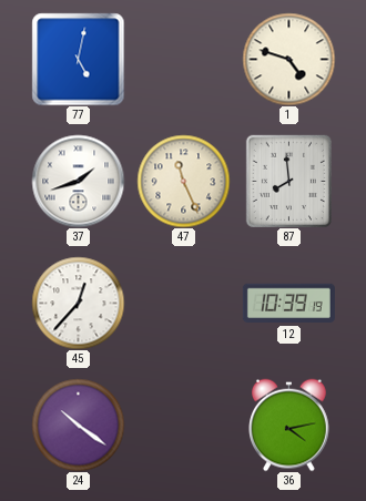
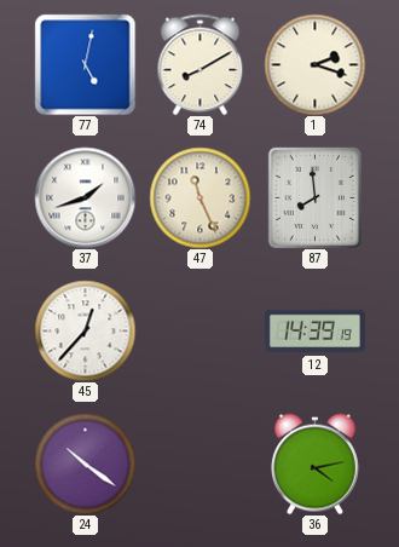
74: none -> 8:10
1: 4:48 -> 2:18
12: 10:39 -> 14:39
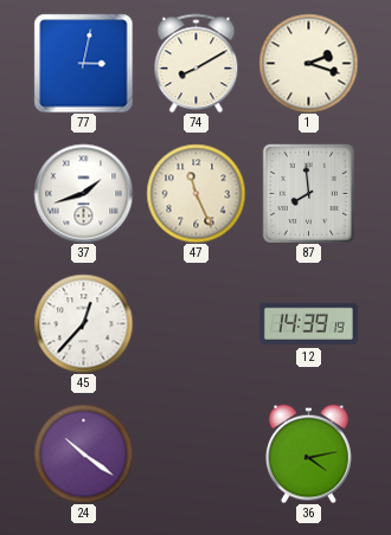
77: 5:02 -> 3:02
